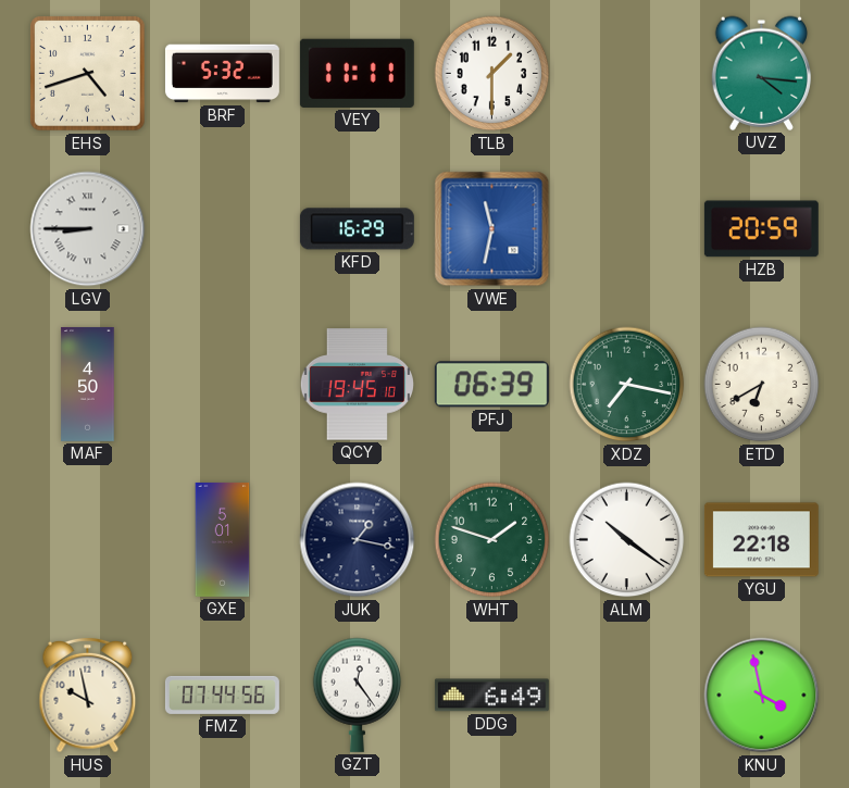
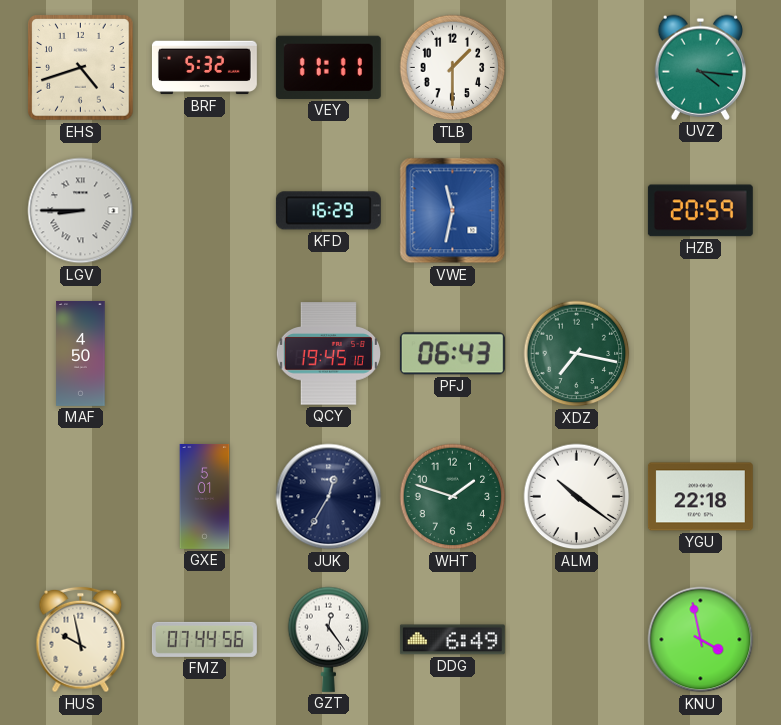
PFJ: 06:39 -> 06:43
ETD: 6:40 -> none
JUK: 1:17 -> 12:35
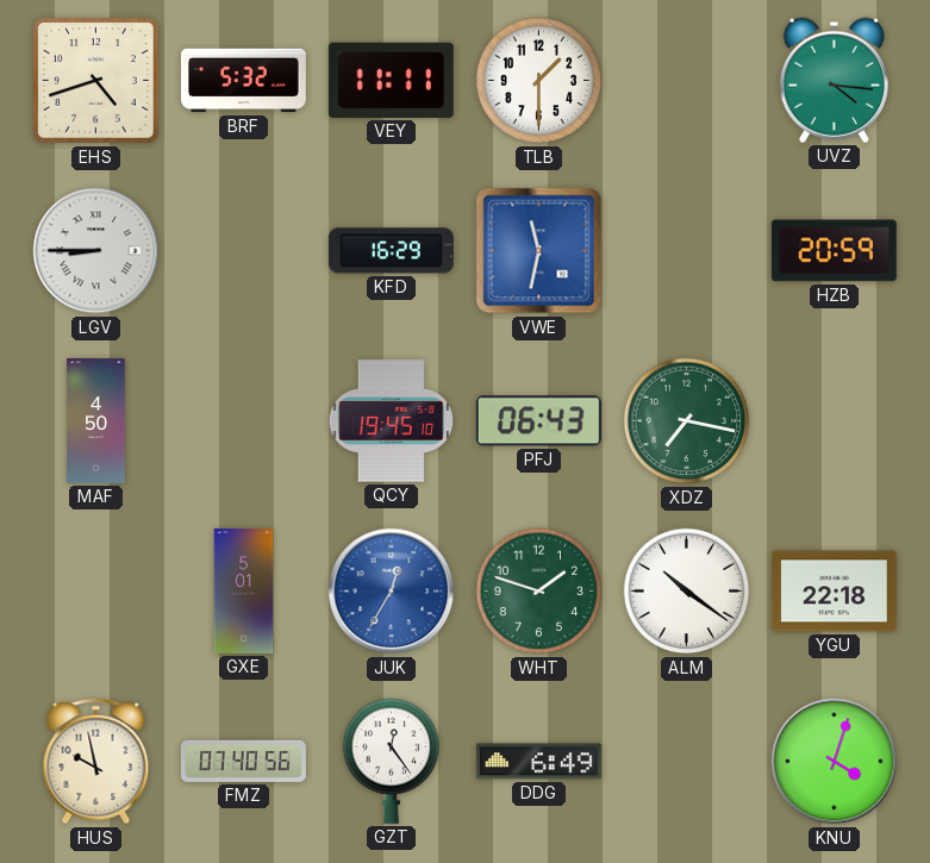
JUK dial: navy -> blue
FMZ: 07:44 -> 07:40
KNU: 3:58 -> 4:03
